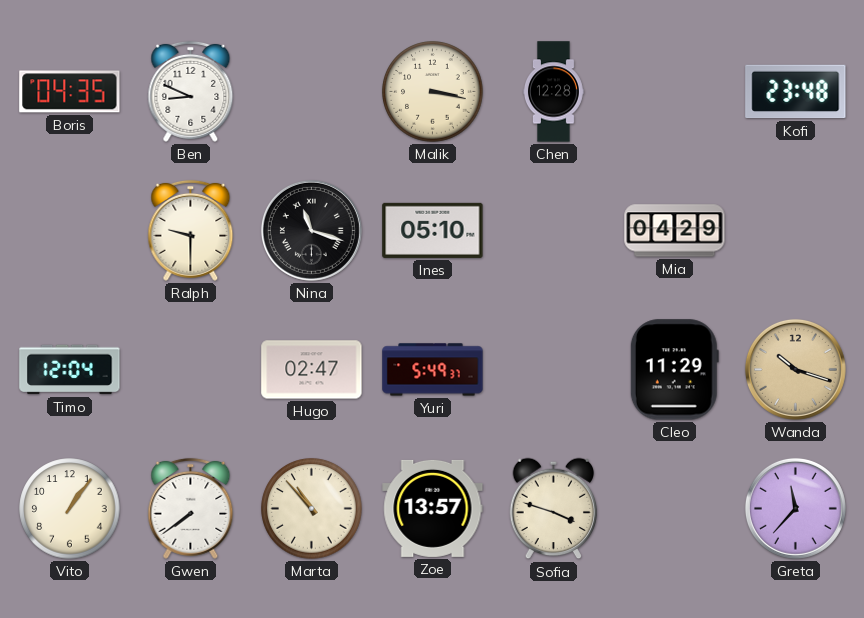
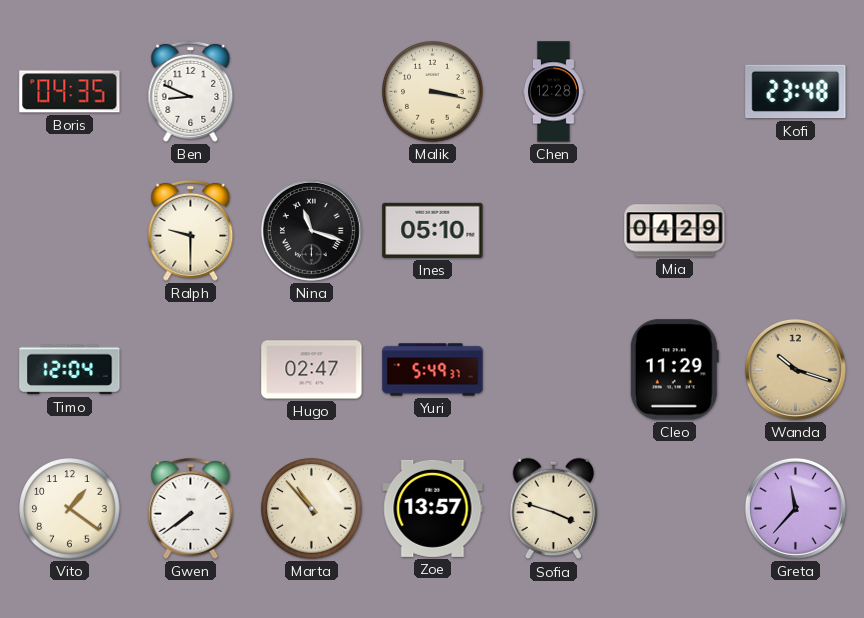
Vito: 1:06 -> 1:21
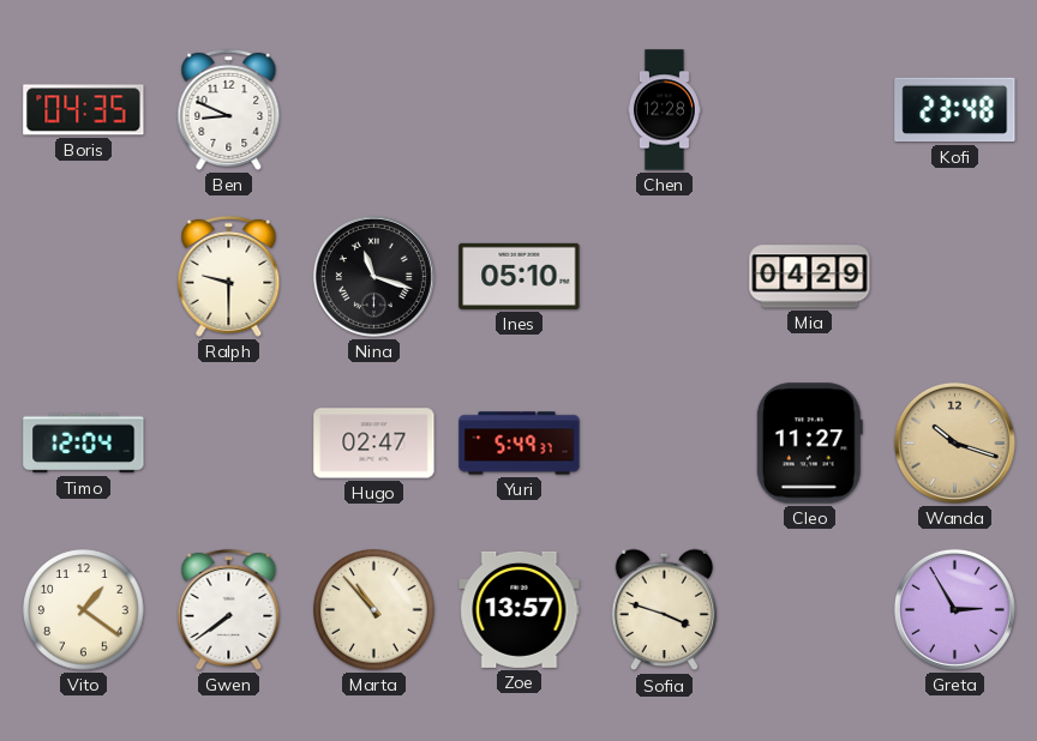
Malik: 3:17 -> none
Cleo: 11:29 -> 11:27
Greta: 11:37 -> 2:55
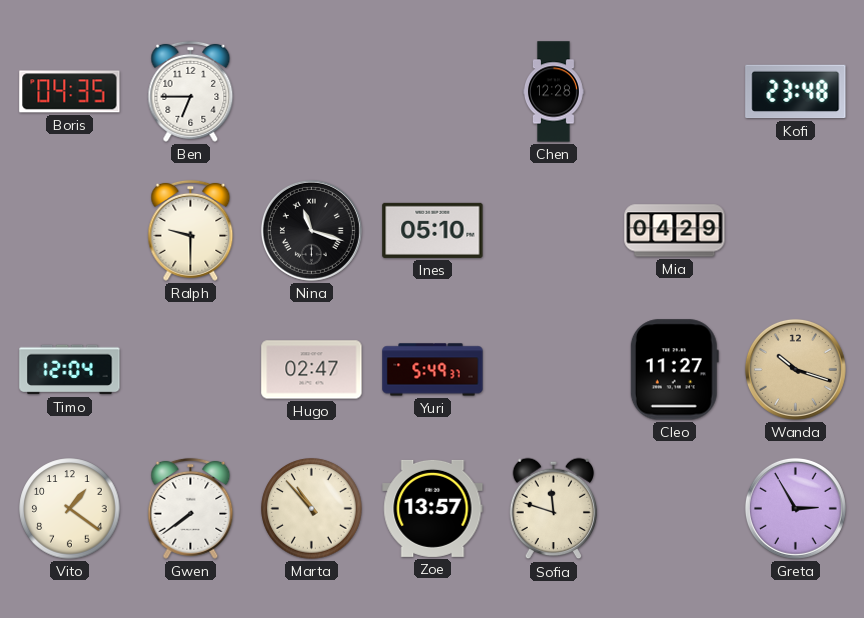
Ben: 8:49 -> 6:45
Sofia: 3:48 -> 11:48
